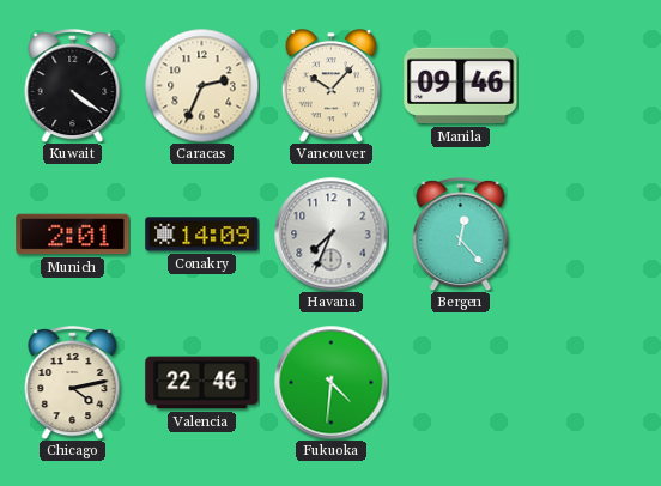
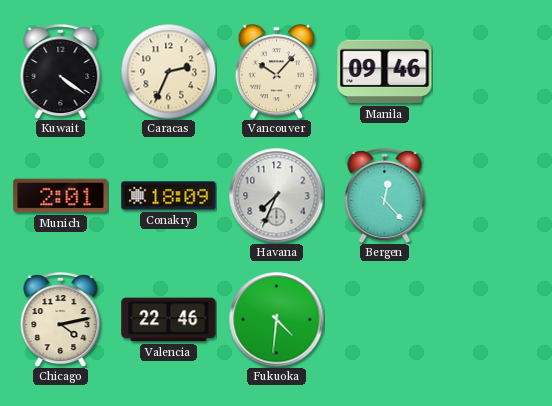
Conakry: 14:09 -> 18:09
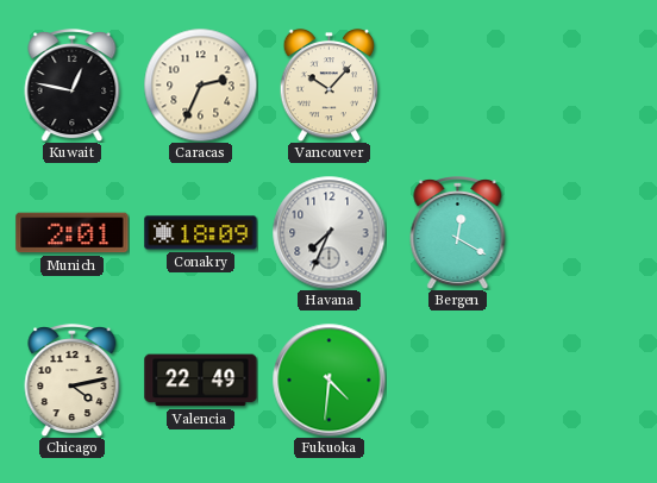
Kuwait: 4:21 -> 12:47
Manila: 09:46 -> none
Bergen: 12:23 -> 12:20
Valencia: 22:46 -> 22:49
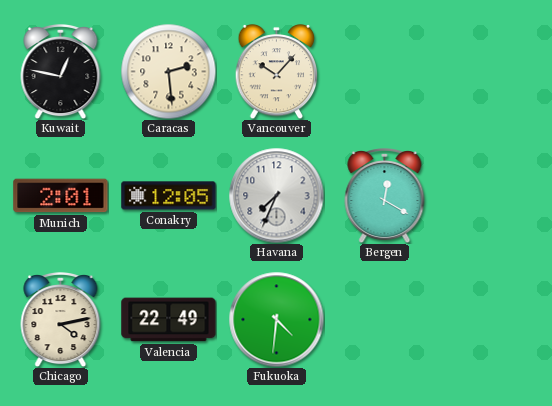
Caracas: 2:34 -> 2:29
Conakry: 18:09 -> 12:05
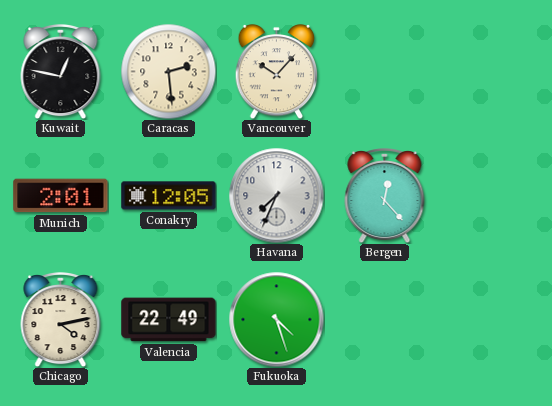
Bergen: 12:20 -> 12:23
Fukuoka: 4:31 -> 4:27
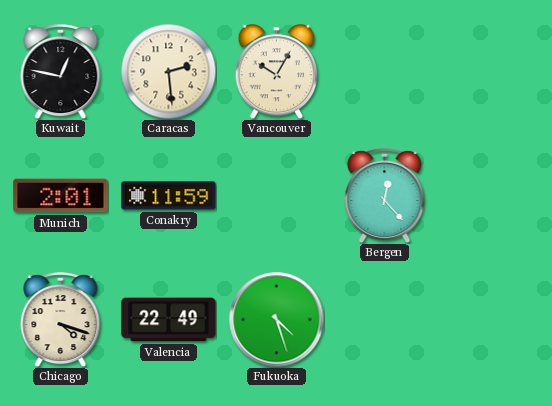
Vancouver: 10:07 -> 10:05
Conakry: 12:05 -> 11:59
Havana: 7:34 -> none
Chicago: 4:13 -> 4:18
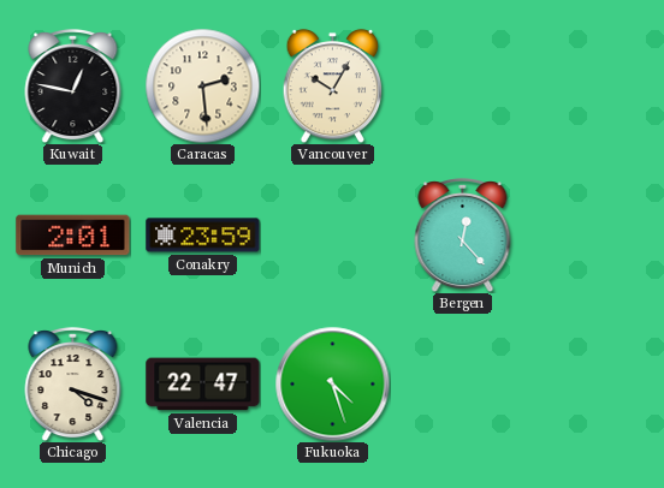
Conakry: 11:59 -> 23:59
Valencia: 22:49 -> 22:47
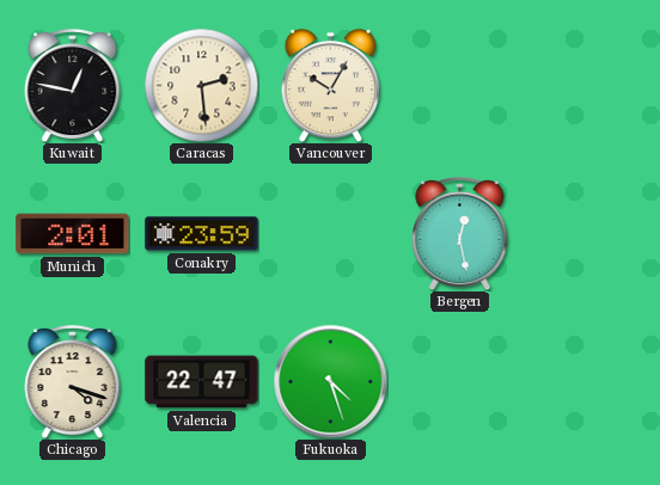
Bergen: 12:23 -> 12:28
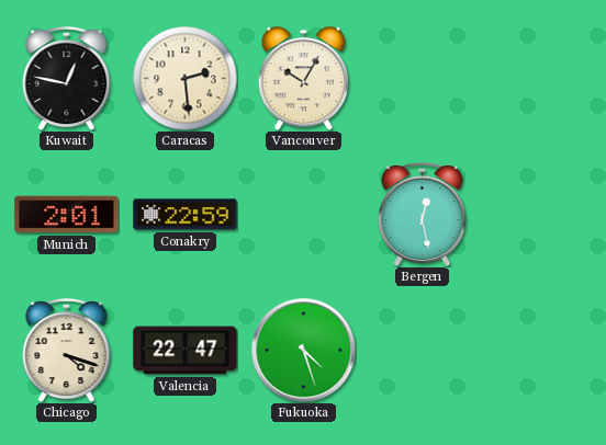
Conakry: 23:59 -> 22:59
